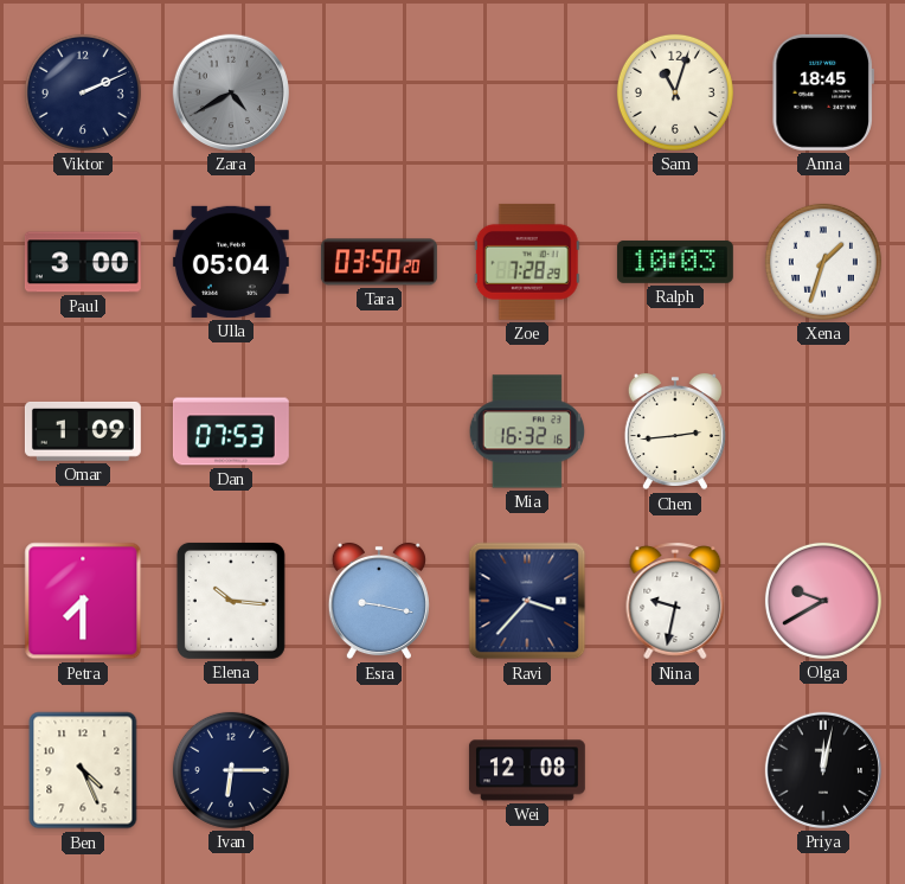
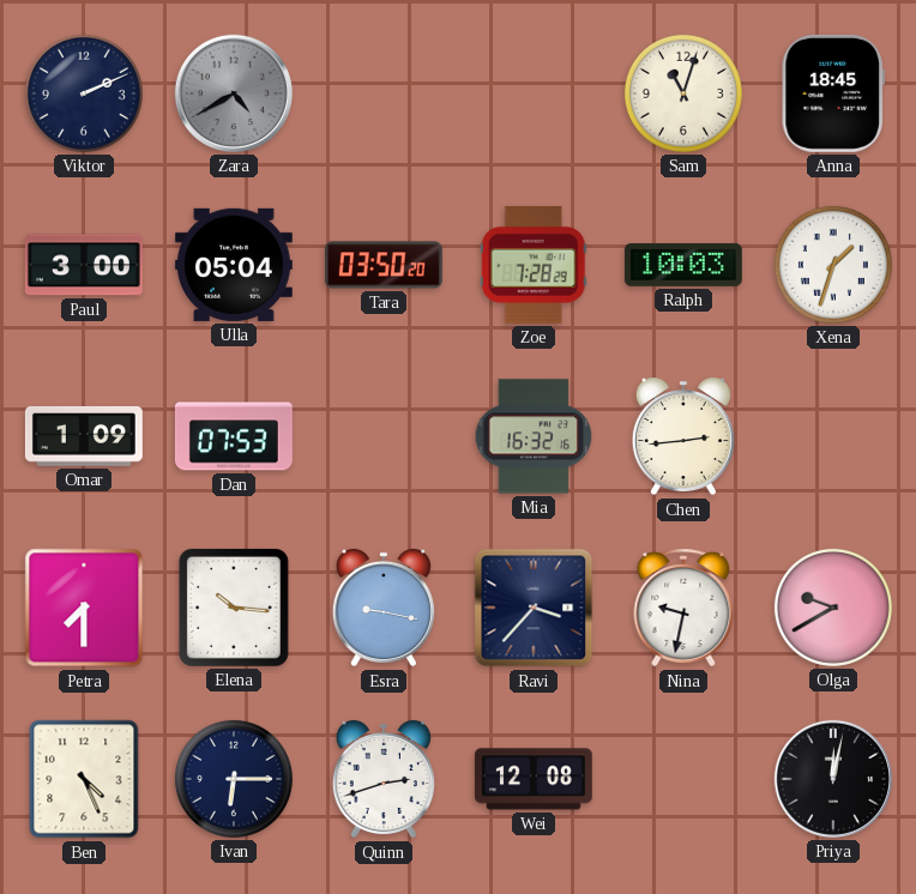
Quinn: none -> 2:42
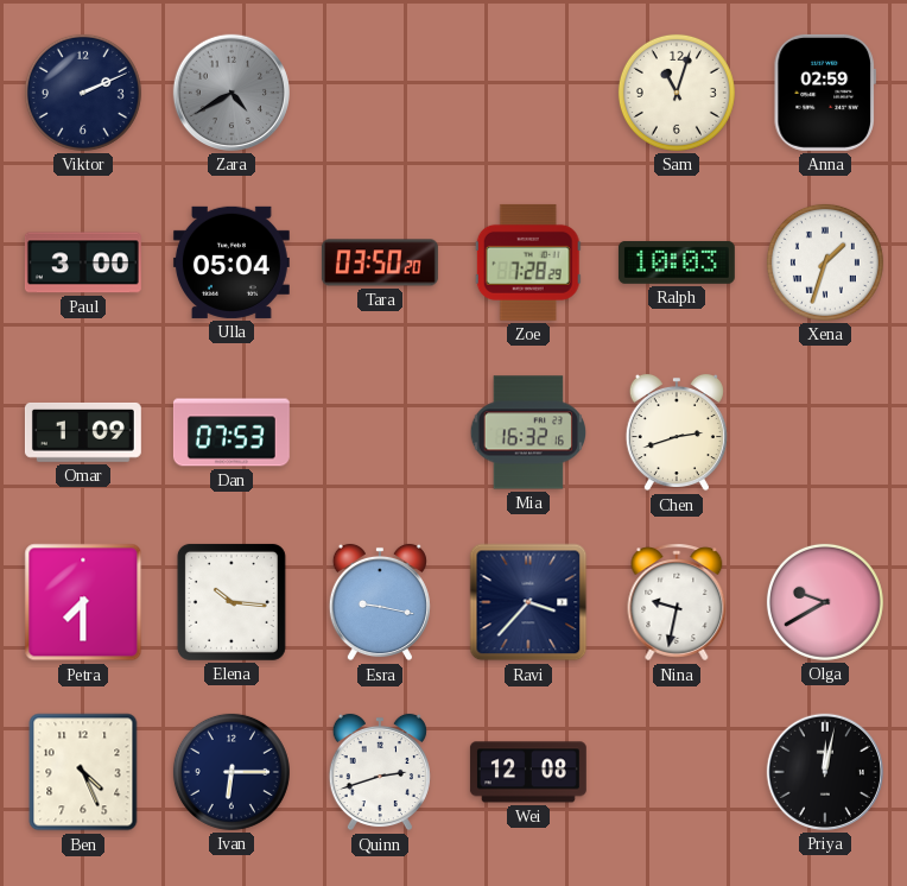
Anna: 18:45 -> 02:59
Chen: 2:44 -> 2:42
